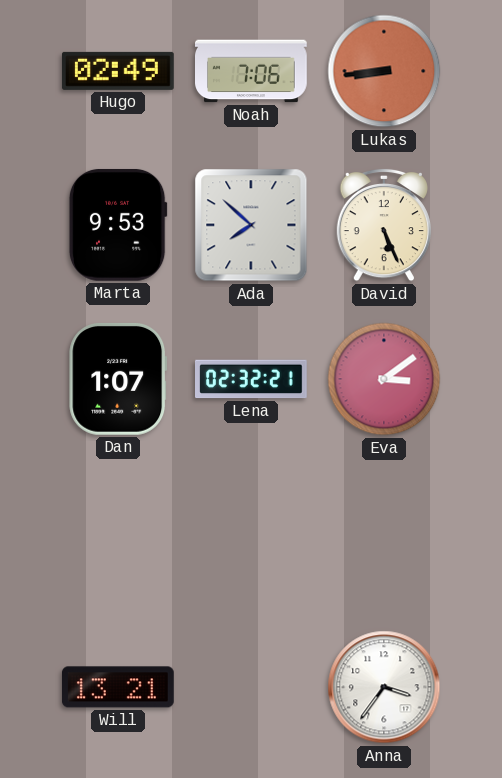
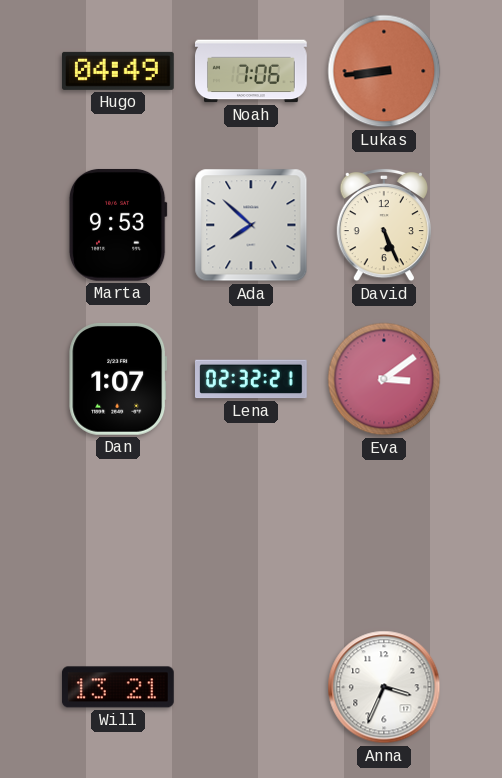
Hugo: 02:49 -> 04:49
Anna: 3:36 -> 3:34
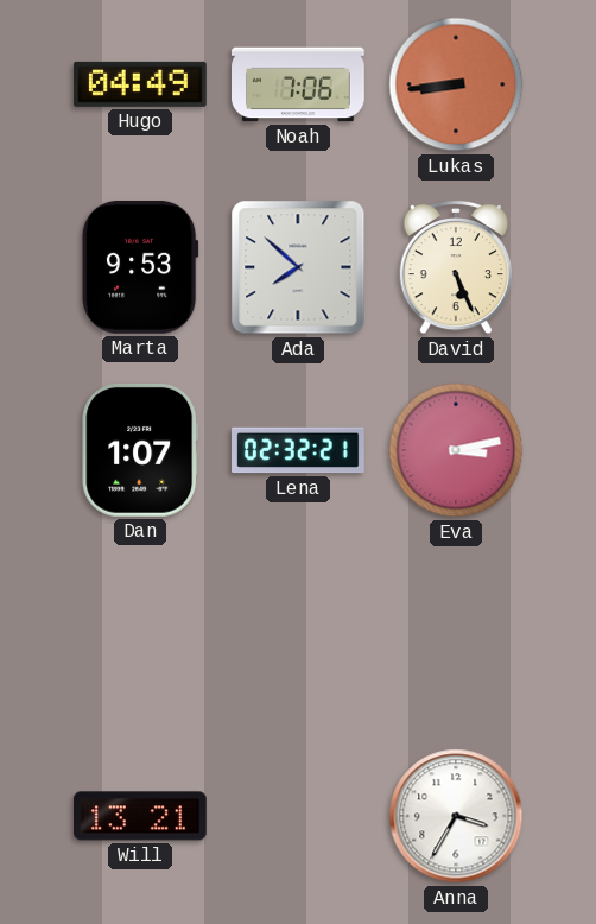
Eva: 3:09 -> 3:13
Anna: 3:34 -> 3:35
